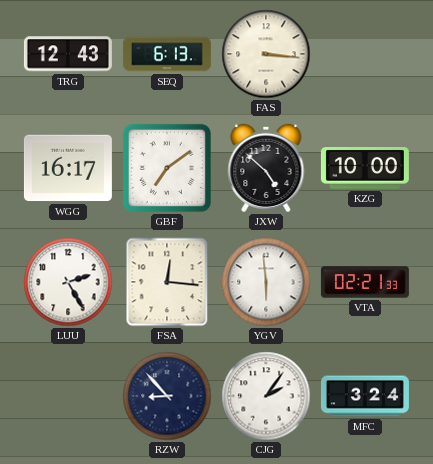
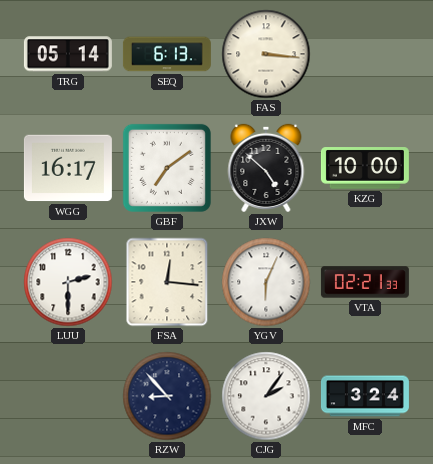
TRG: 12:43 -> 05:14
LUU: 2:25 -> 2:30
YGV: 5:59 -> 6:04
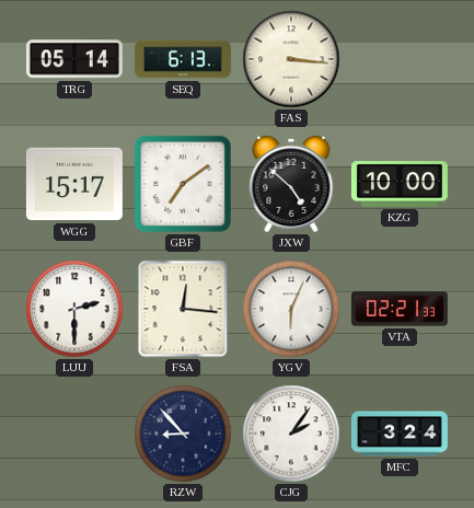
WGG: 16:17 -> 15:17
